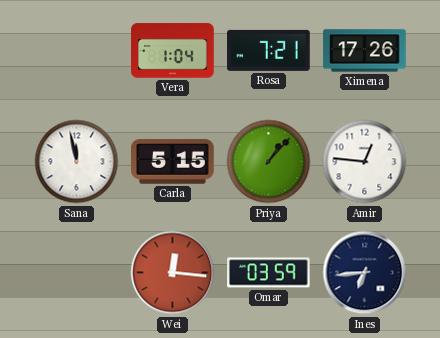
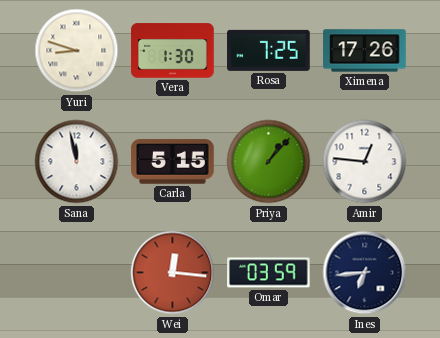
Yuri: none -> 8:48
Vera: 1:04 -> 1:30
Rosa: 7:21 -> 7:25
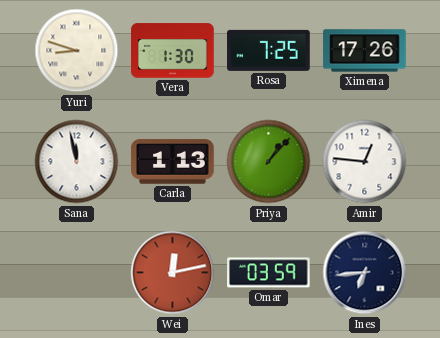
Carla: 5:15 -> 1:13
Wei: 12:16 -> 12:13
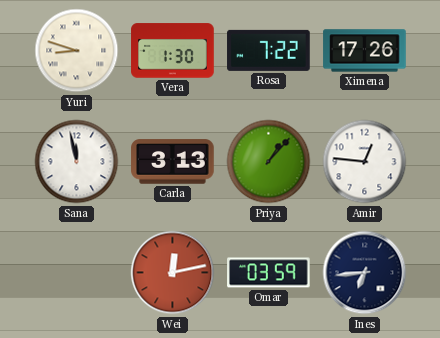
Rosa: 7:25 -> 7:22
Carla: 1:13 -> 3:13
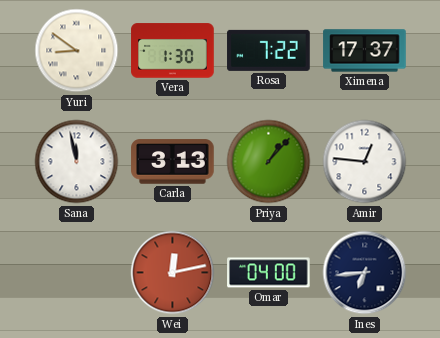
Yuri: 8:48 -> 8:51
Ximena: 17:26 -> 17:37
Omar: 03:59 -> 04:00
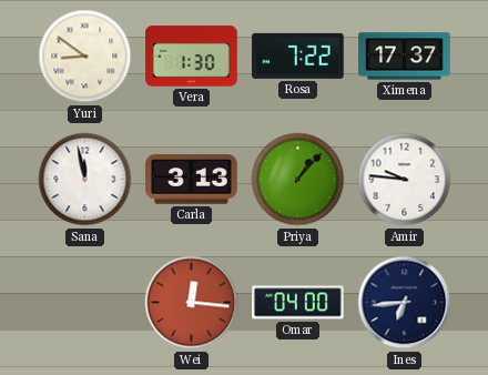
Amir: 12:46 -> 9:46
Wei: 12:13 -> 12:16
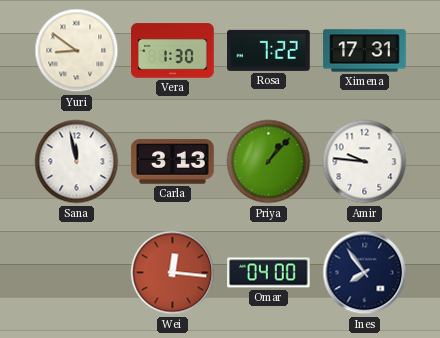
Ximena: 17:37 -> 17:31
Ines: 6:44 -> 7:54
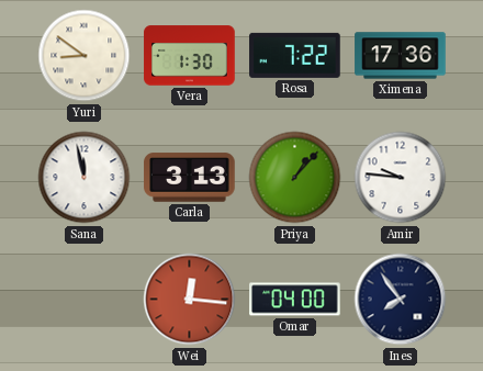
Ximena: 17:31 -> 17:36
